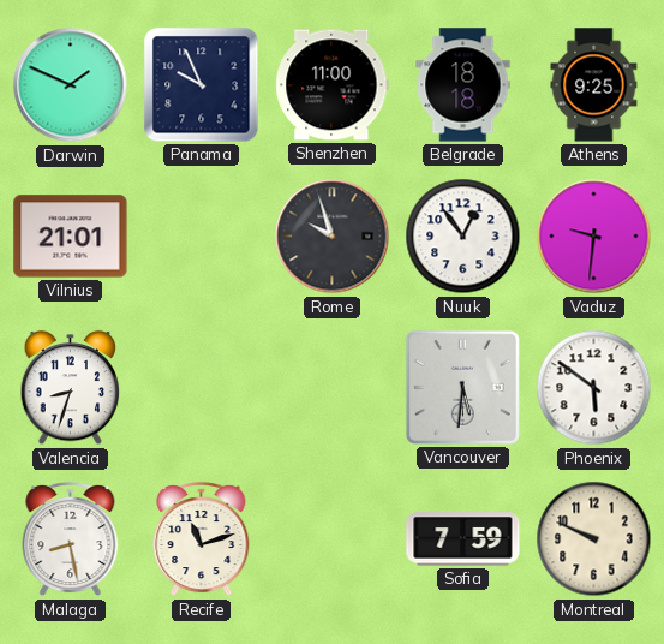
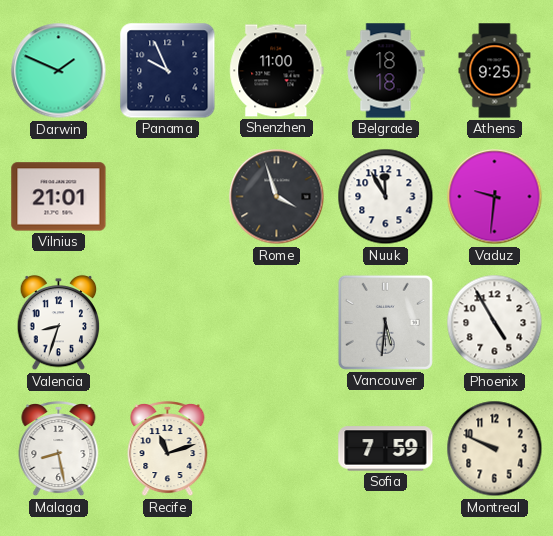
Rome: 9:57 -> 3:57
Nuuk: 12:54 -> 11:55
Phoenix: 5:51 -> 4:55
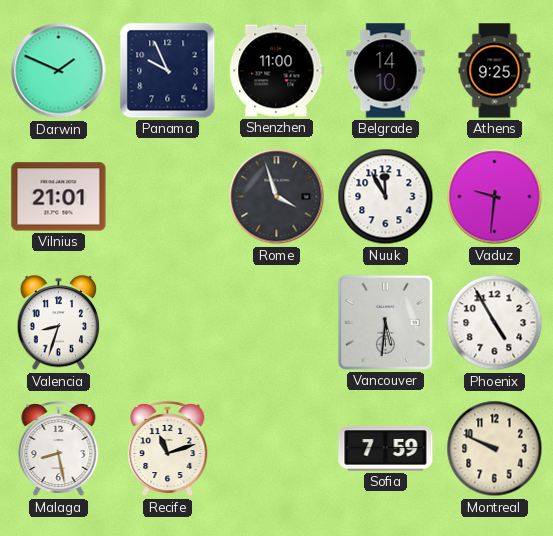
Belgrade: 18:18 -> 14:10
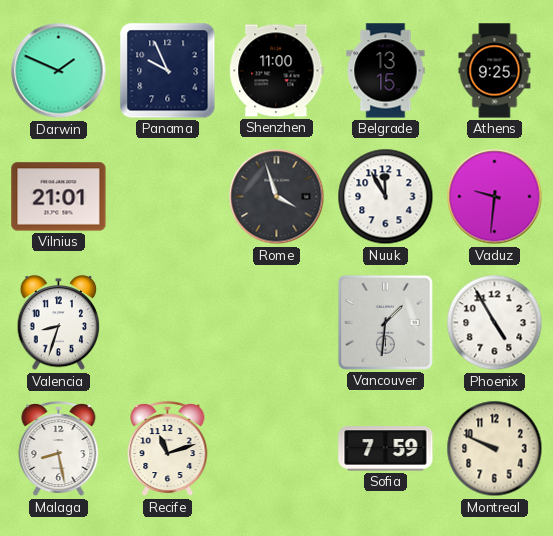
Belgrade: 14:10 -> 13:15
Vancouver: 5:31 -> 1:31
